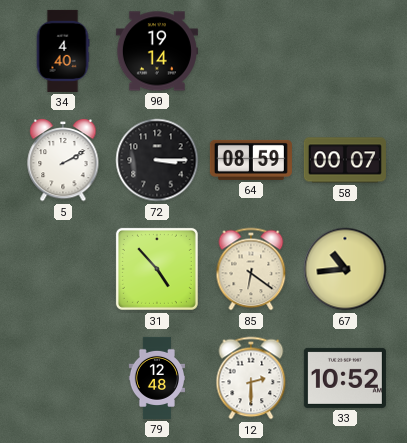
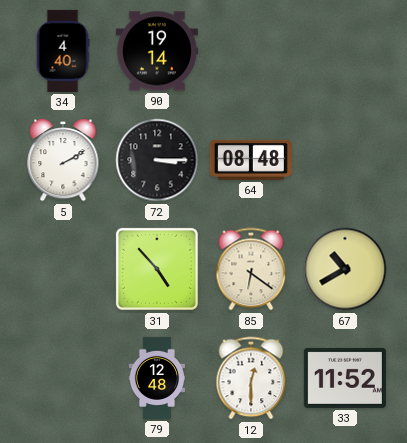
64: 08:59 -> 08:48
58: 00:07 -> none
67: 10:44 -> 10:40
12: 2:30 -> 12:30
33: 10:52 -> 11:52
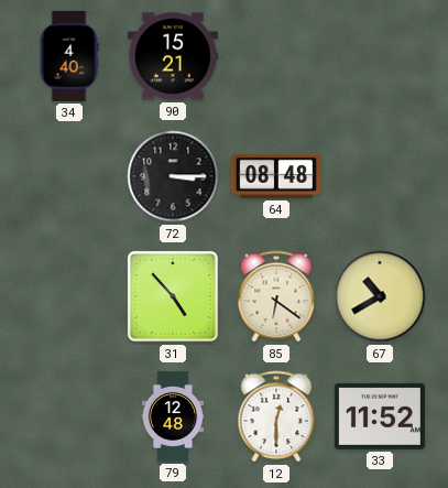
90: 19:14 -> 15:21
5: 2:10 -> none
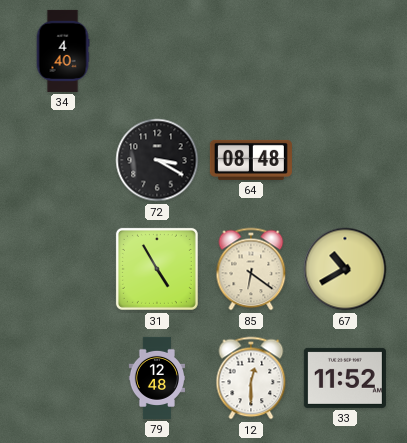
90: 15:21 -> none
72: 3:15 -> 3:20
31: 4:53 -> 4:55
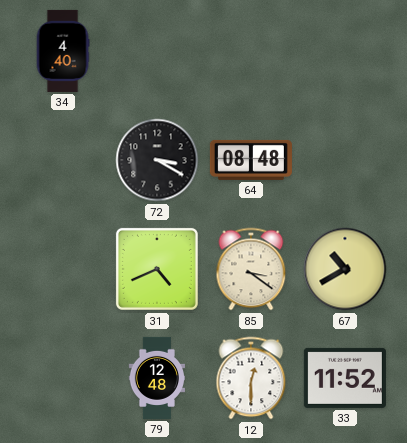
31: 4:55 -> 4:41
85: 6:21 -> 3:21
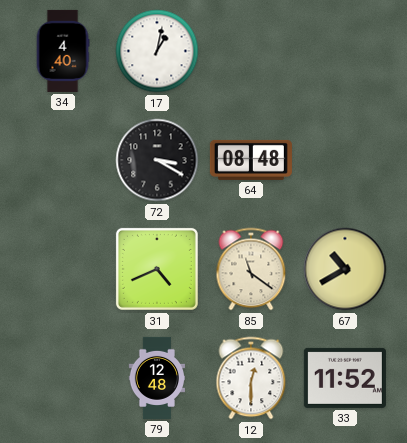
17: none -> 1:02
85: 3:21 -> 11:21
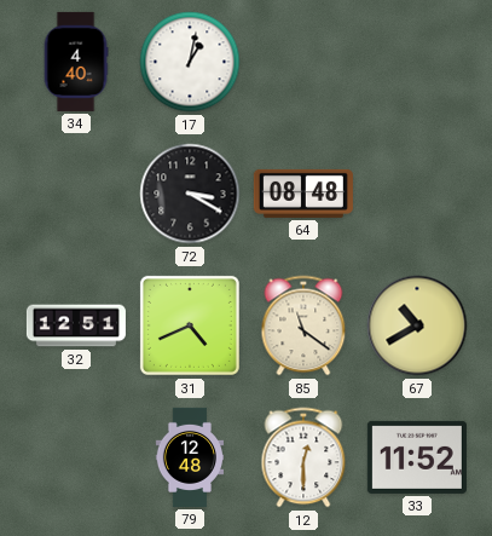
32: none -> 12:51
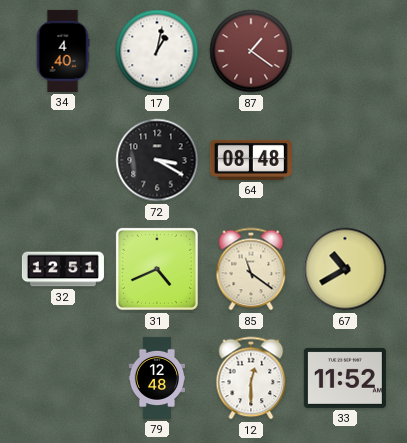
87: none -> 1:21
